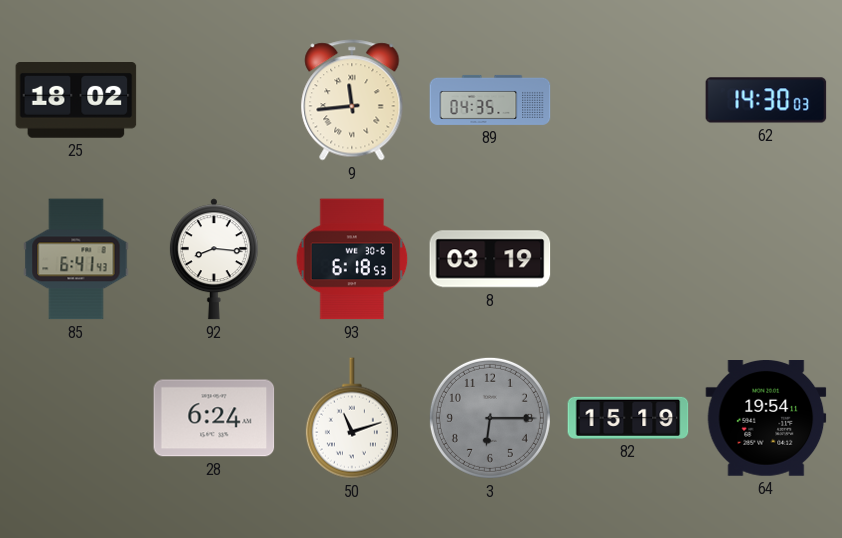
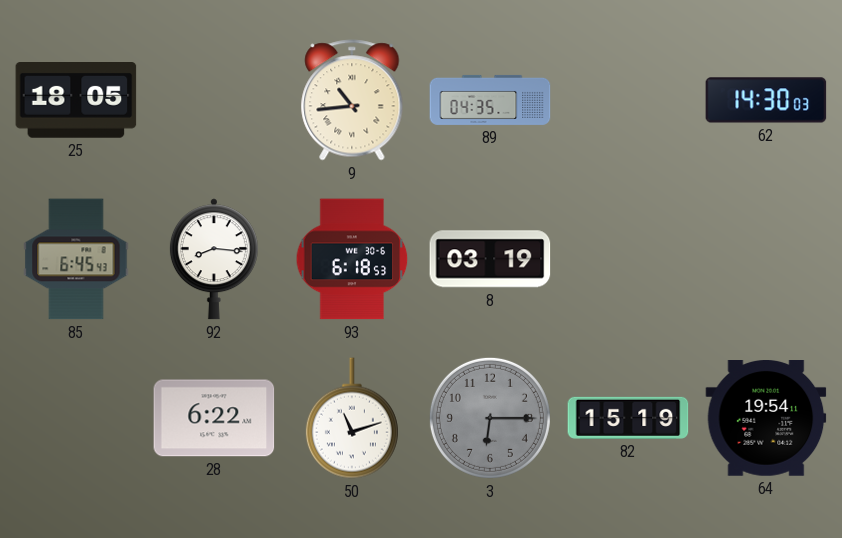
25: 18:02 -> 18:05
9: 11:44 -> 10:44
85: 6:41 -> 6:45
28: 6:24 -> 6:22
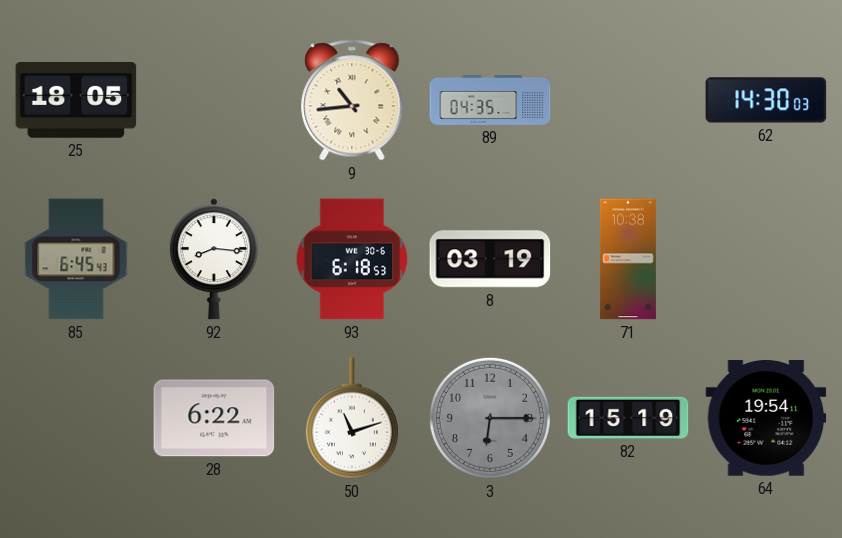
71: none -> 10:38
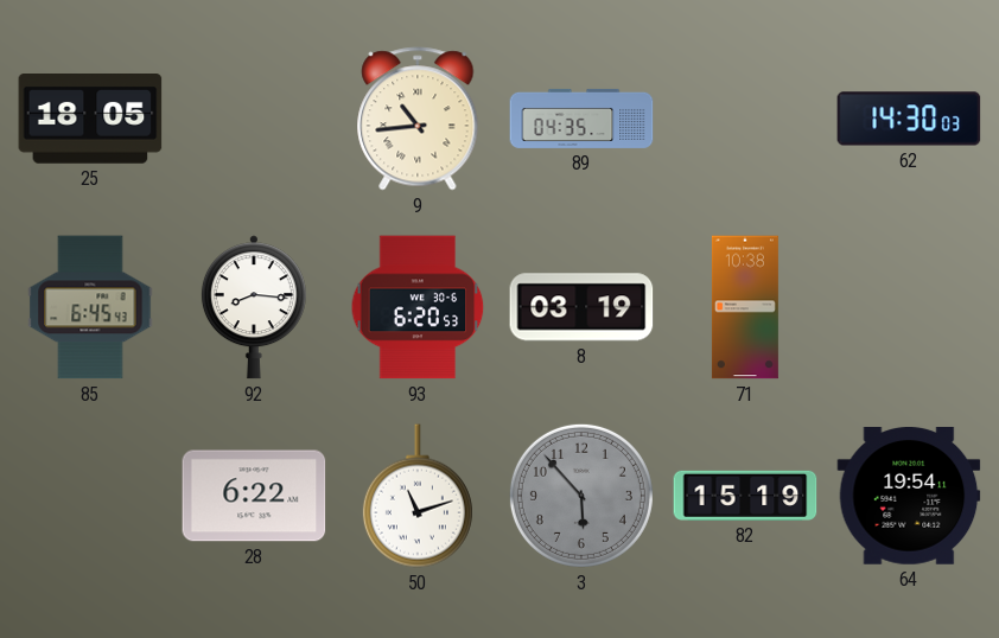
93: 6:18 -> 6:20
3: 6:15 -> 5:53
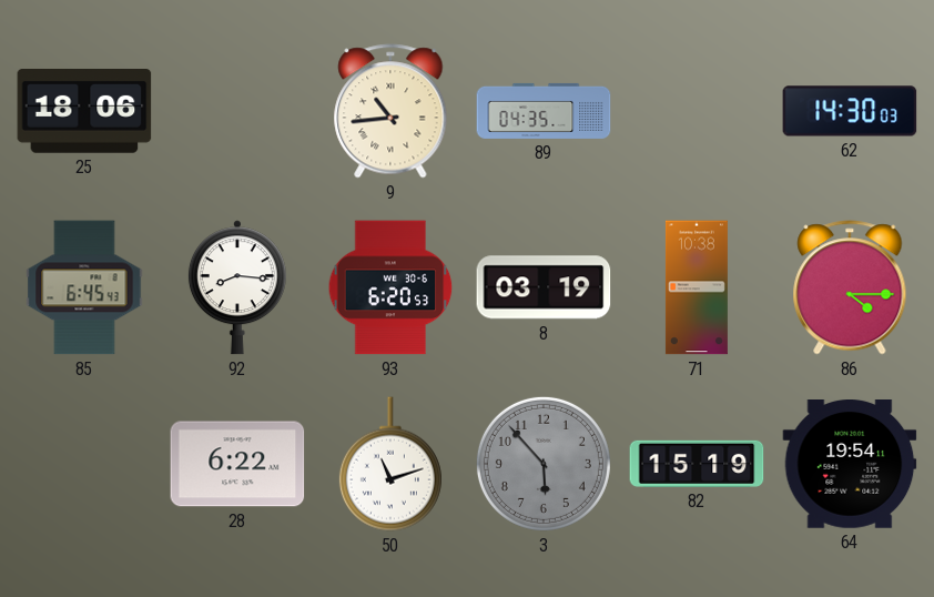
25: 18:05 -> 18:06
86: none -> 4:15
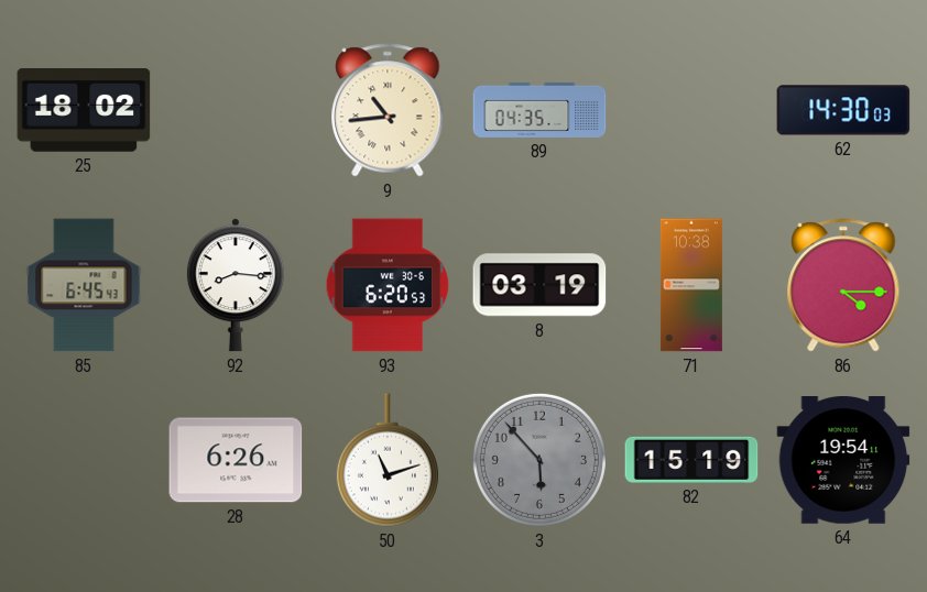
25: 18:06 -> 18:02
28: 6:22 -> 6:26
